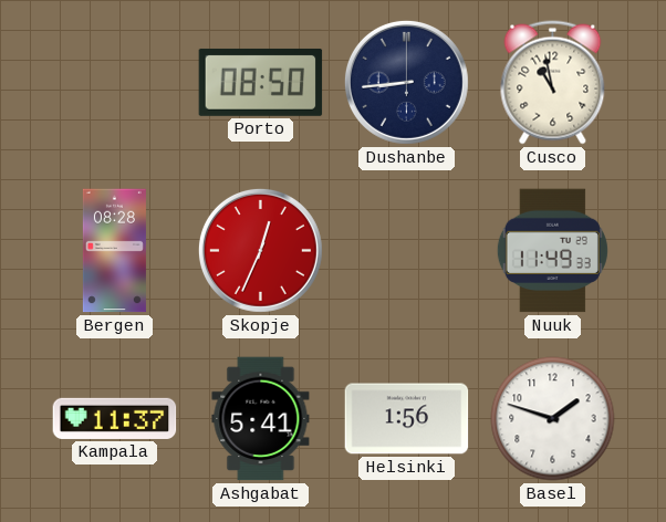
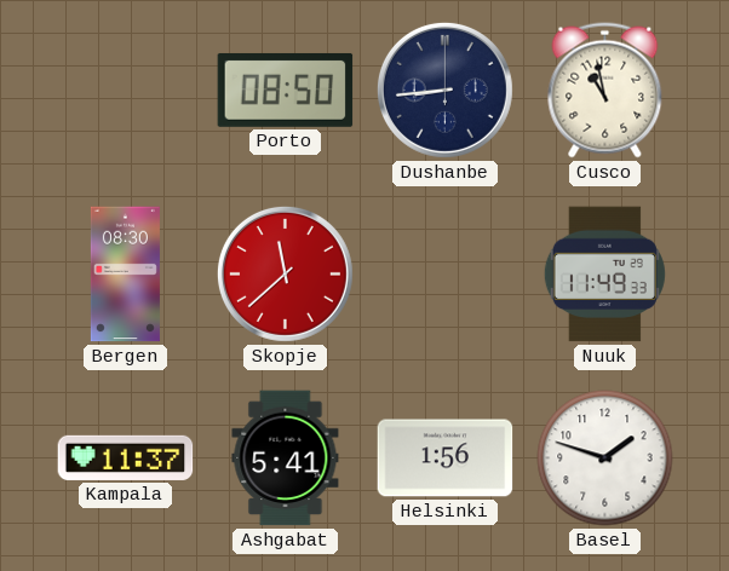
Bergen: 08:28 -> 08:30
Skopje: 12:34 -> 11:38
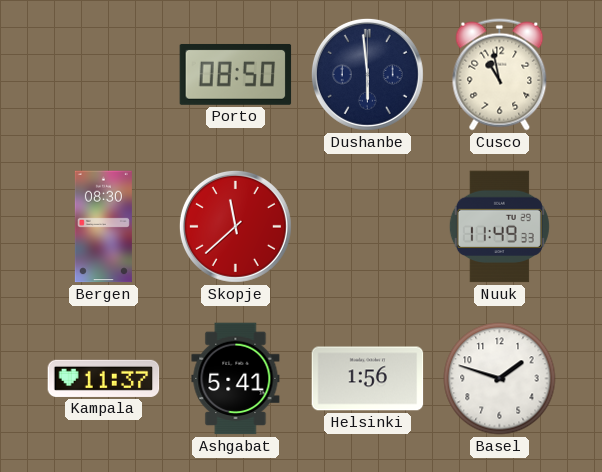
Dushanbe: 8:44 -> 5:59
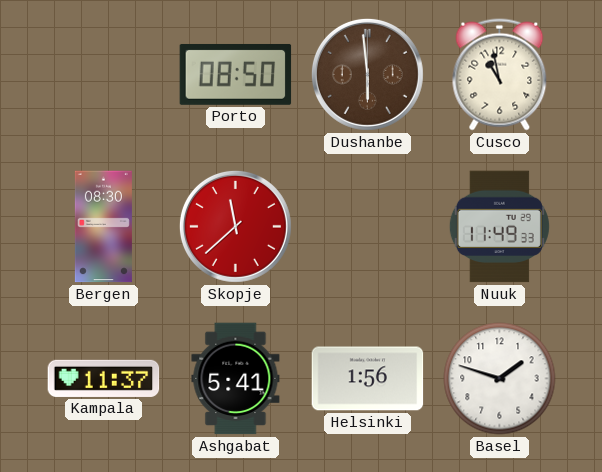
Dushanbe dial: navy -> brown
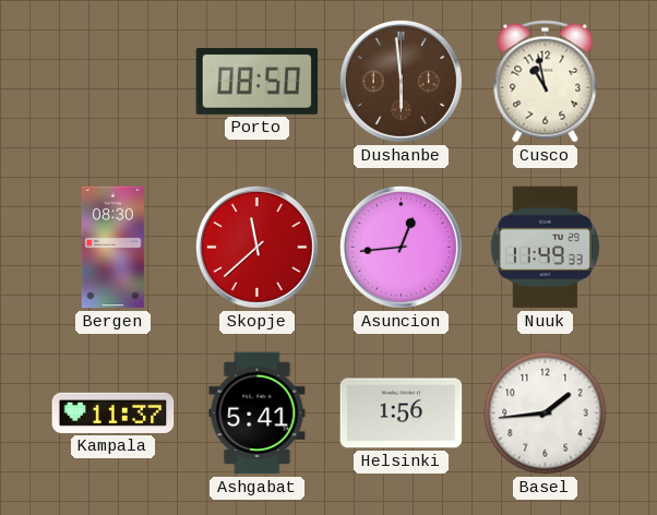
Asuncion: none -> 12:44
Basel: 1:48 -> 1:44
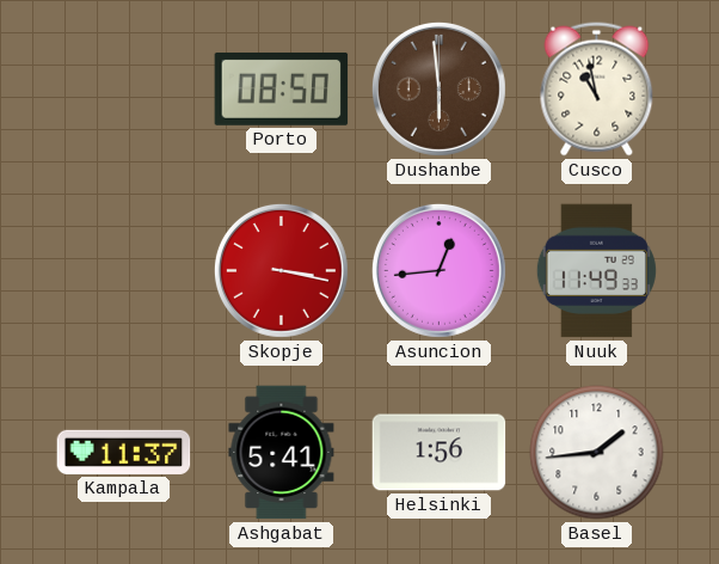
Bergen: 08:30 -> none
Skopje: 11:38 -> 3:17
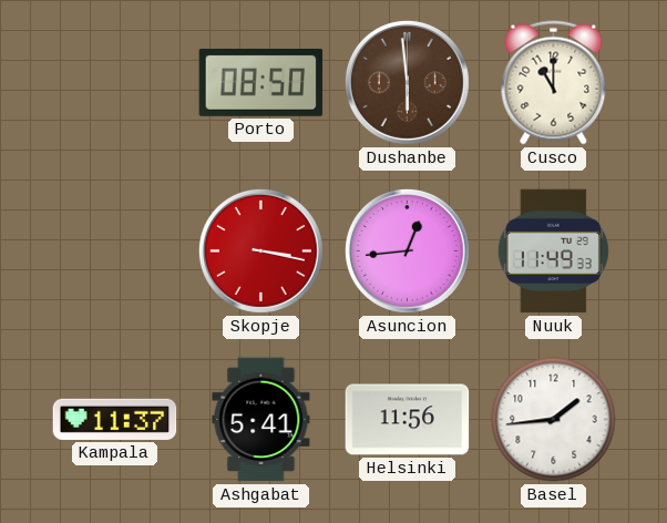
Cusco: 10:58 -> 11:00
Helsinki: 1:56 -> 11:56
